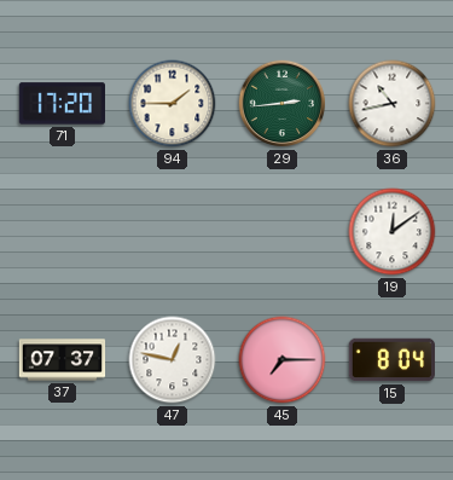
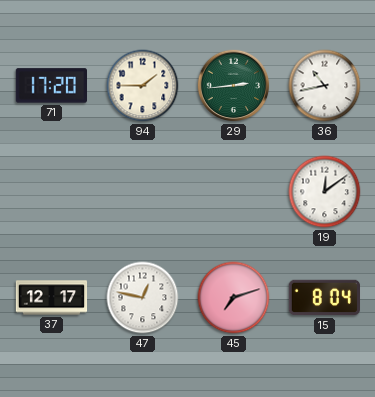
37: 07:37 -> 12:17
45: 7:15 -> 7:12
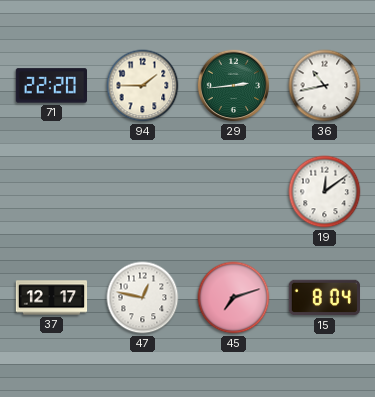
71: 17:20 -> 22:20
